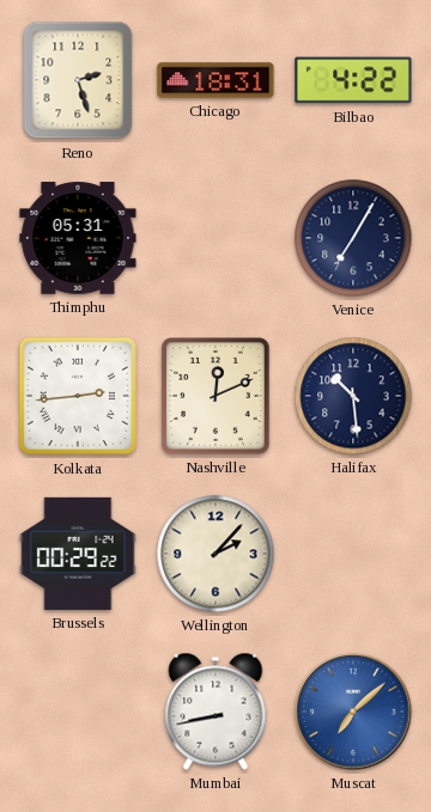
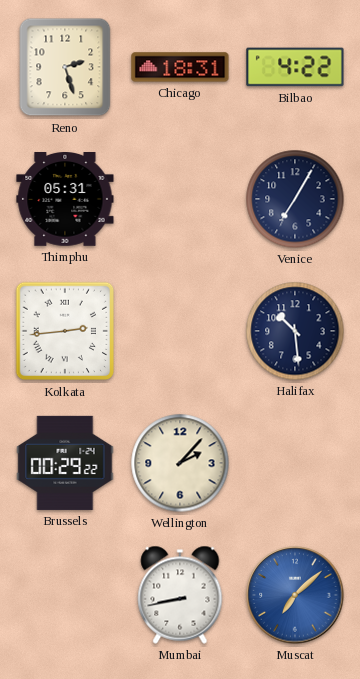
Nashville: 12:11 -> none
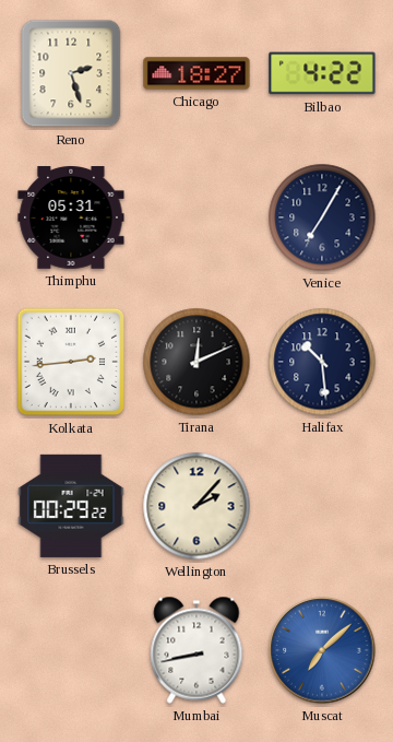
Chicago: 18:31 -> 18:27
Tirana: none -> 12:11
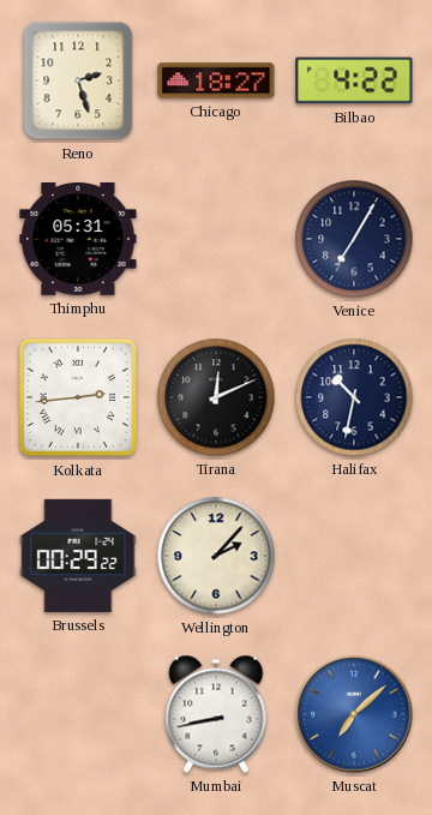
Halifax: 10:29 -> 10:32
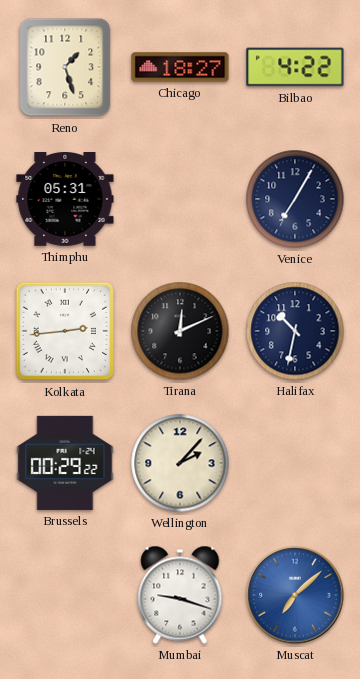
Reno: 2:27 -> 1:27
Mumbai: 8:43 -> 9:18
